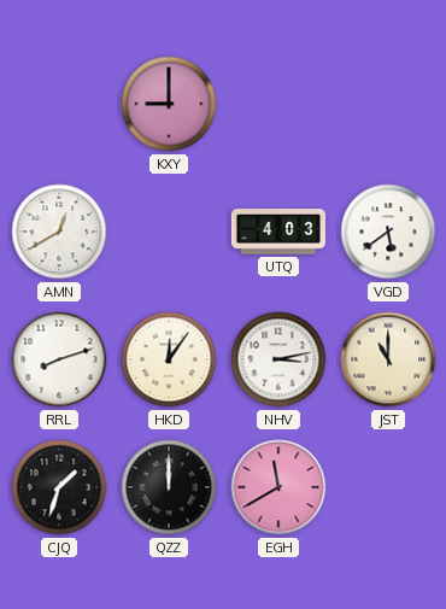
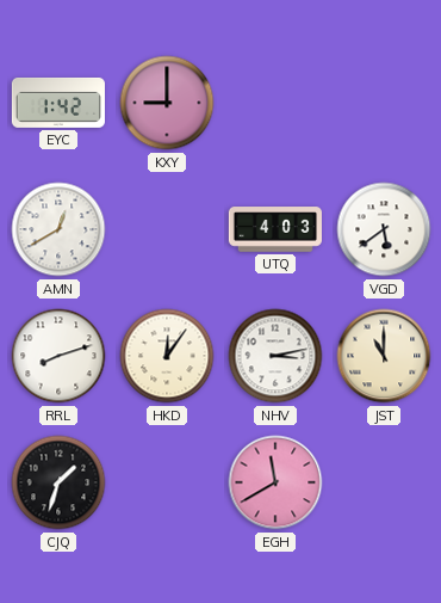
EYC: none -> 1:42
QZZ: 12:00 -> none
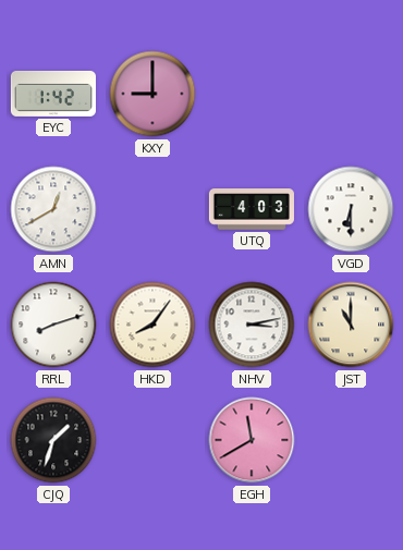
VGD: 5:39 -> 6:30
HKD: 12:06 -> 8:06
